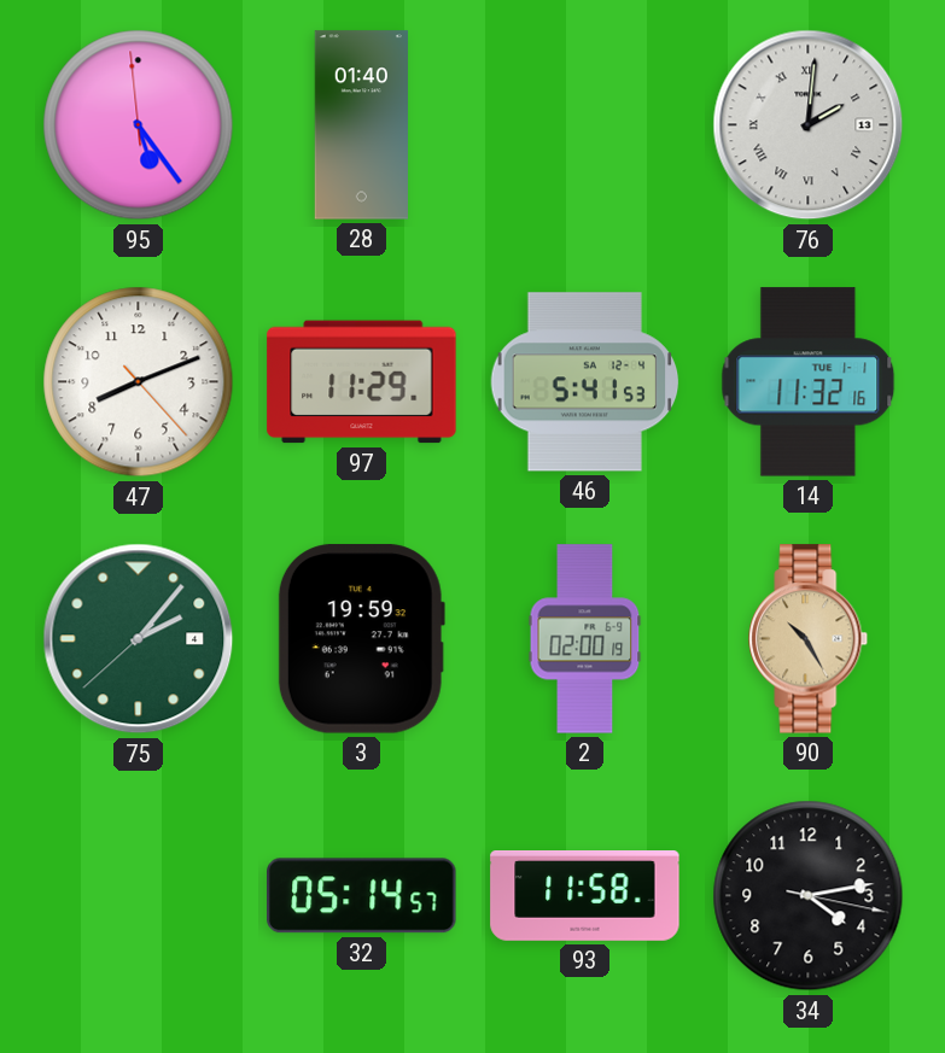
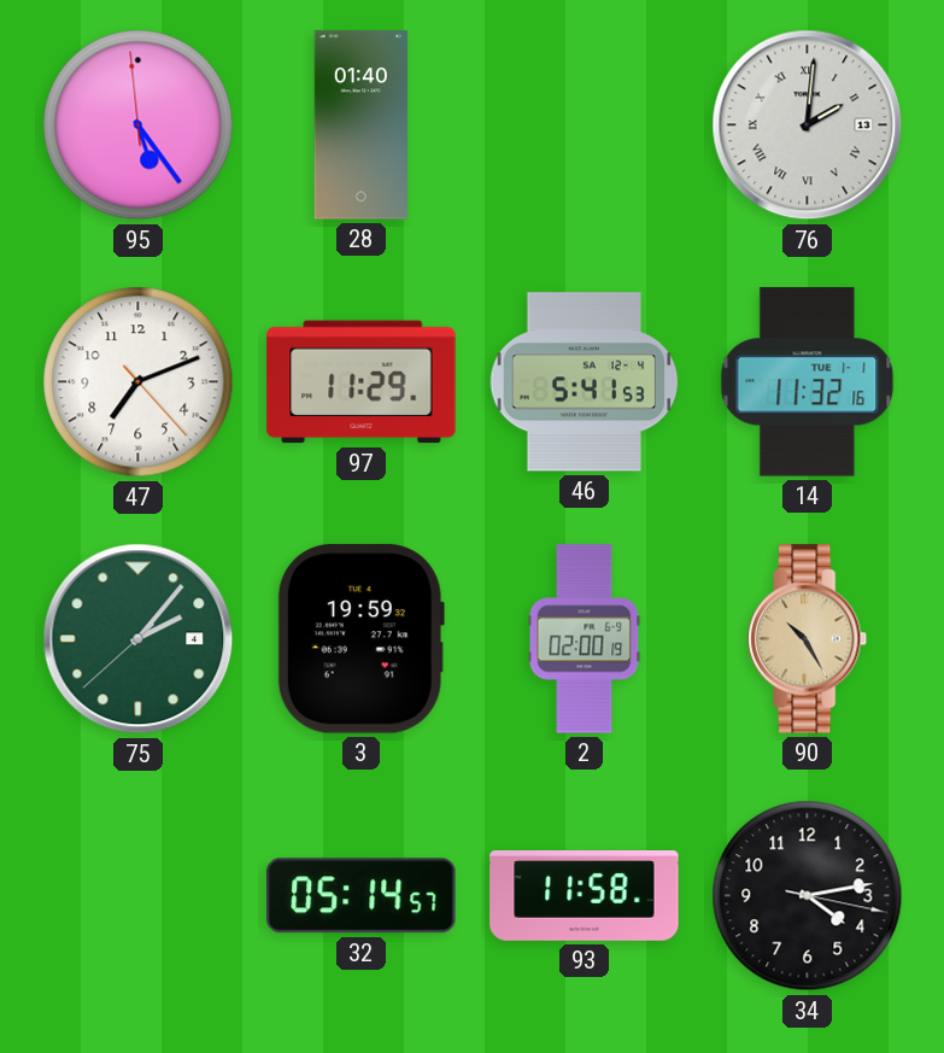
47: 8:11 -> 7:11
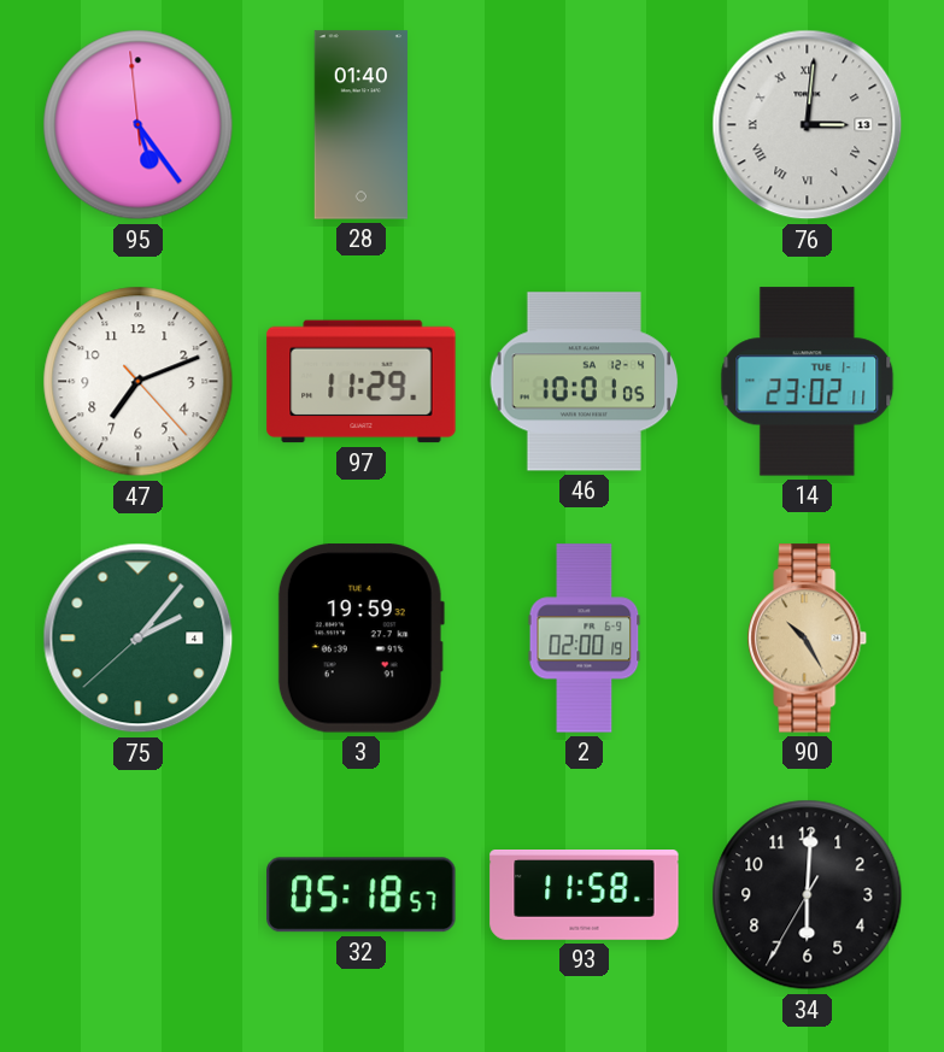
76: 2:01 -> 3:01
46: 5:41 -> 10:01
14: 11:32 -> 23:02
32: 05:14 -> 05:18
34: 4:13 -> 6:00
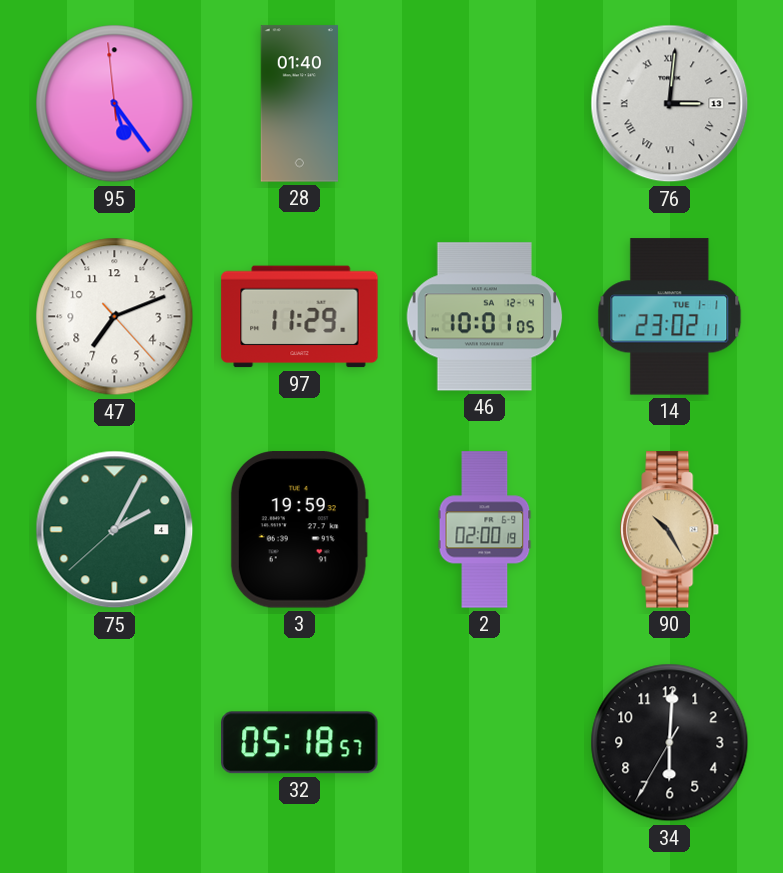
75: 2:06 -> 2:04
93: 11:58 -> none
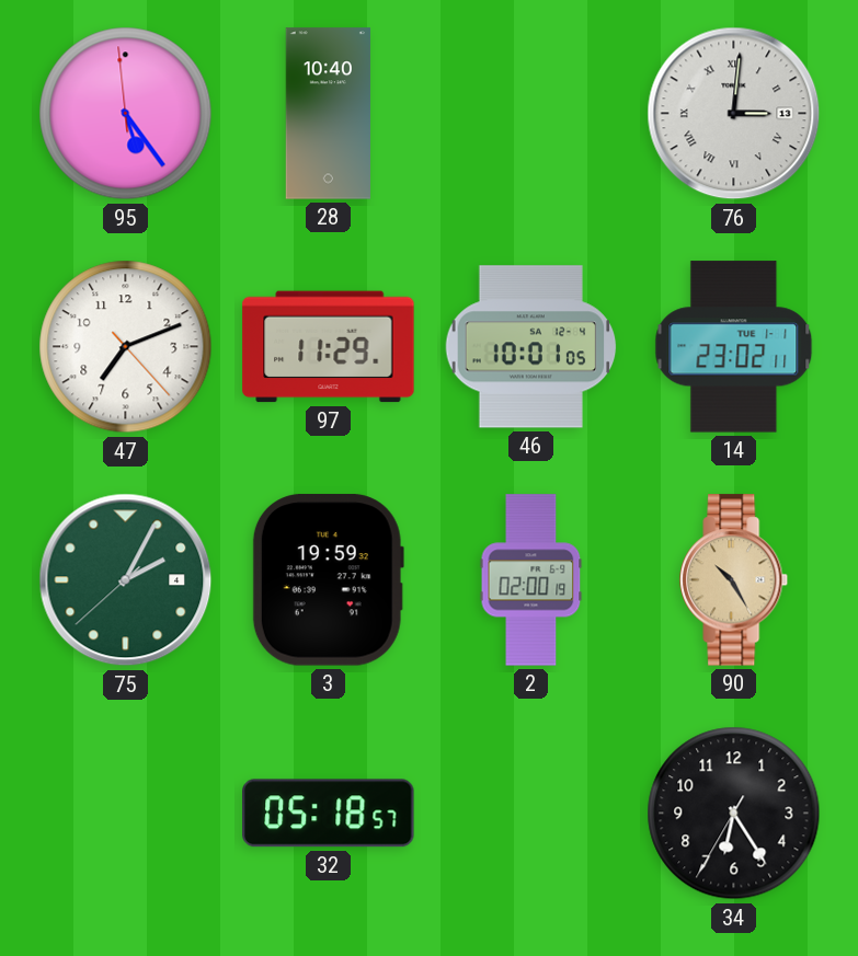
28: 01:40 -> 10:40
34: 6:00 -> 6:24
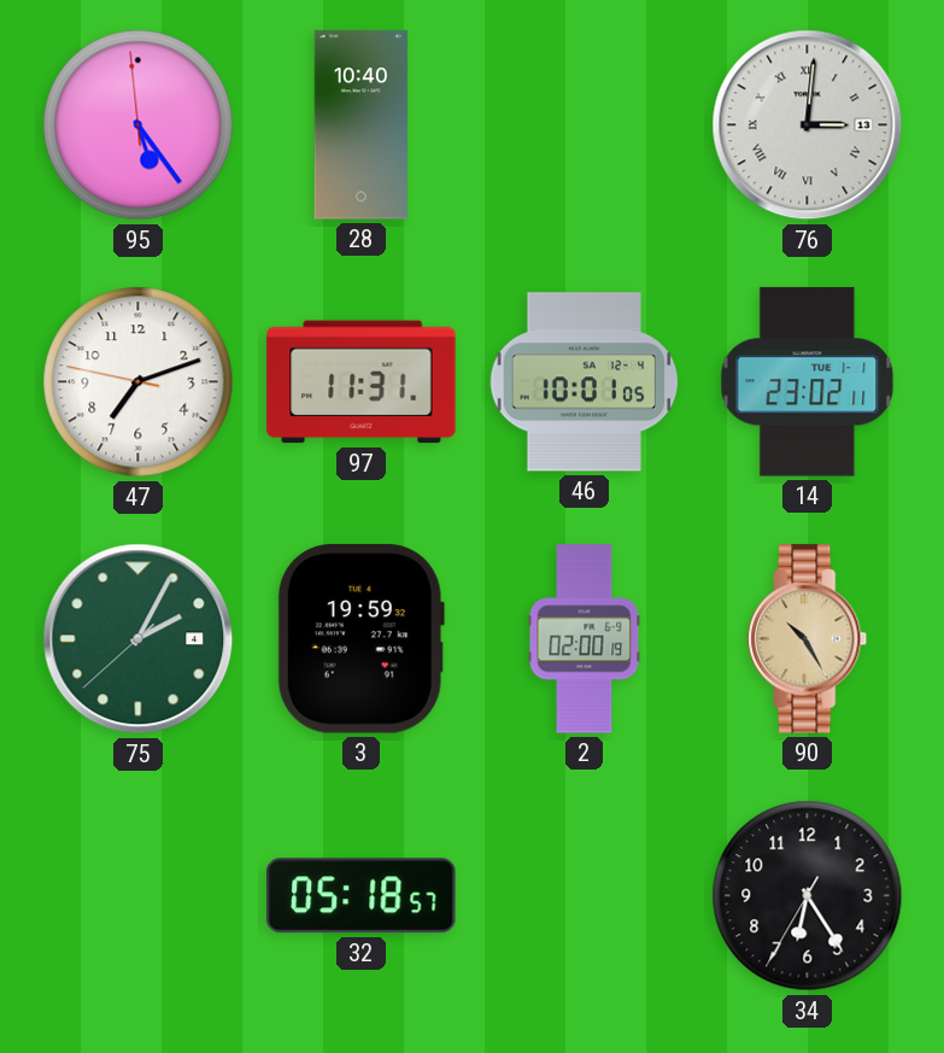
47: 7:11:23 -> 7:11:47
97: 11:29 -> 11:31
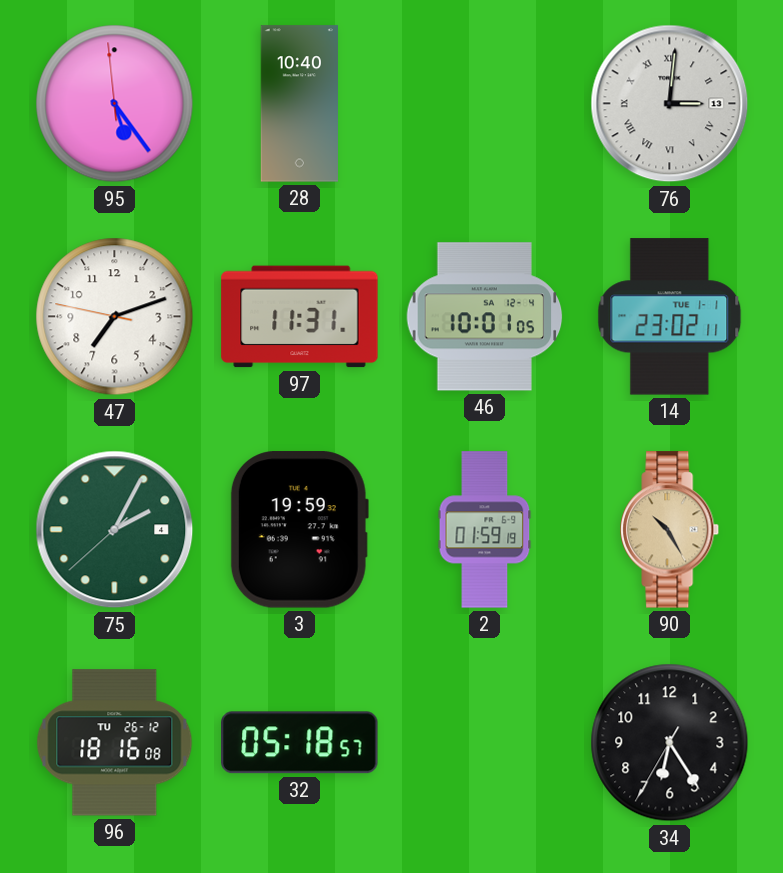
2: 02:00 -> 01:59
96: none -> 18:16
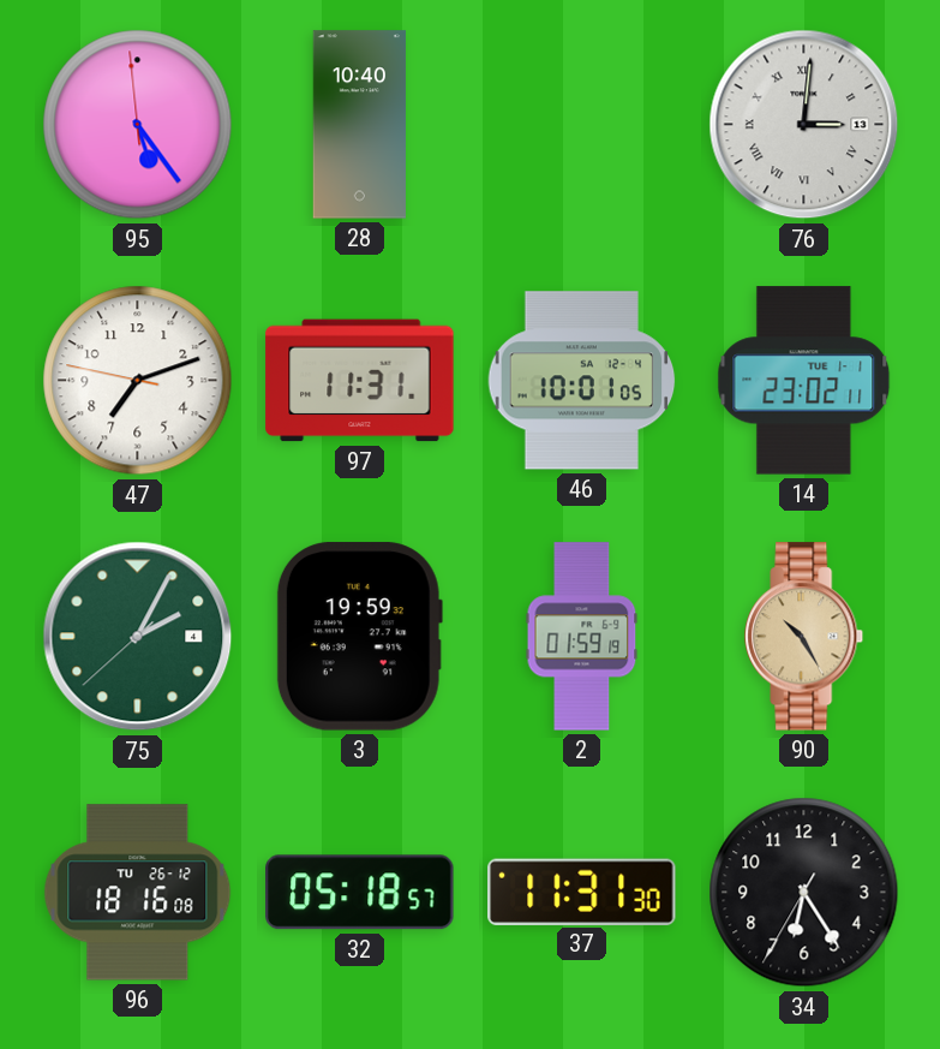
37: none -> 11:31
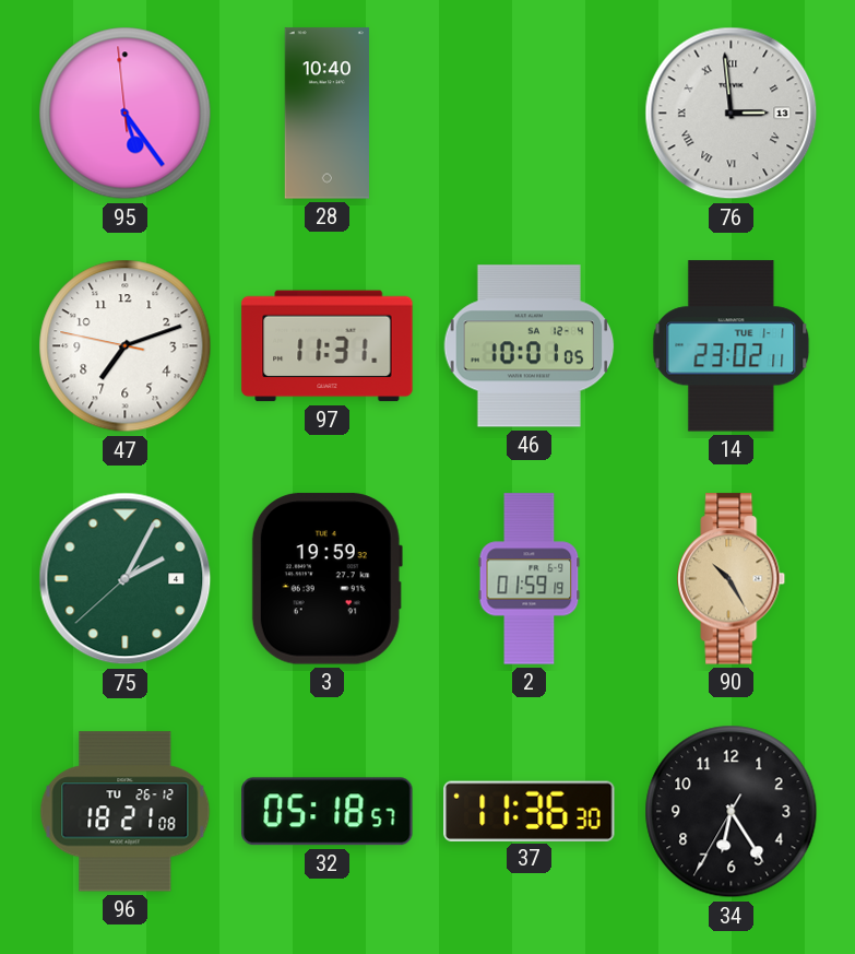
76: 3:01 -> 2:59
96: 18:16 -> 18:21
37: 11:31 -> 11:36
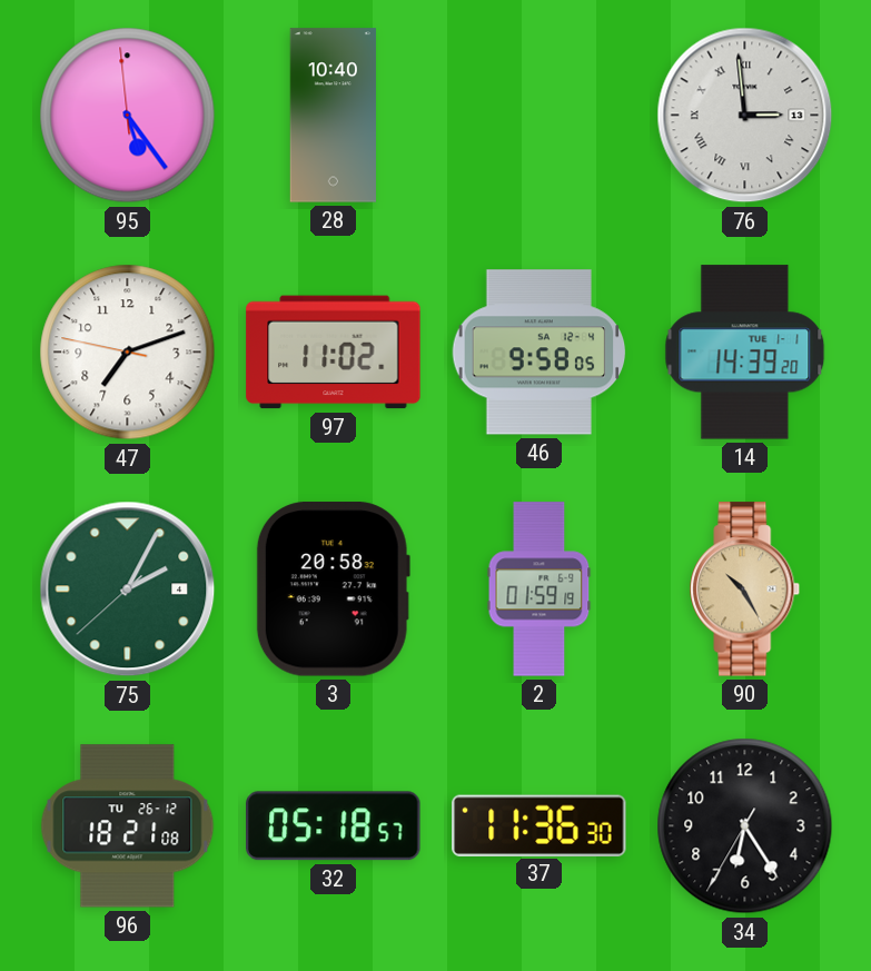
97: 11:31 -> 11:02
46: 10:01 -> 9:58
14: 23:02 -> 14:39
3: 19:59 -> 20:58
